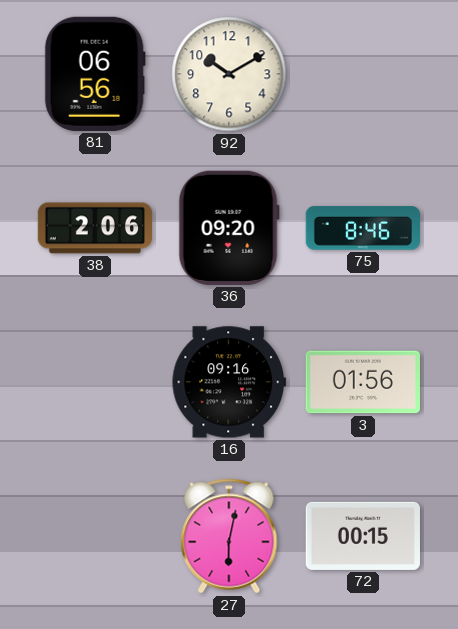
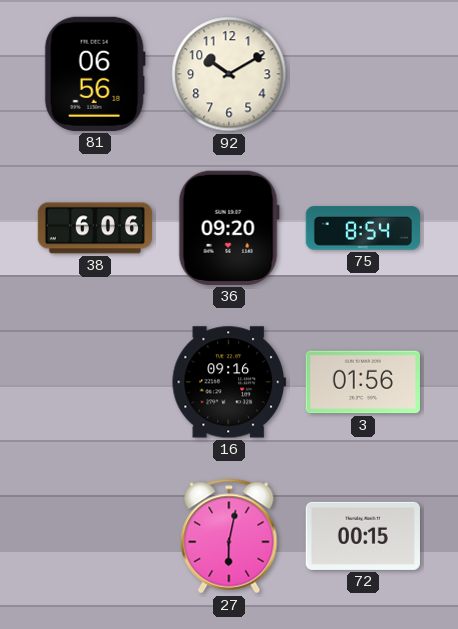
38: 2:06 -> 6:06
75: 8:46 -> 8:54
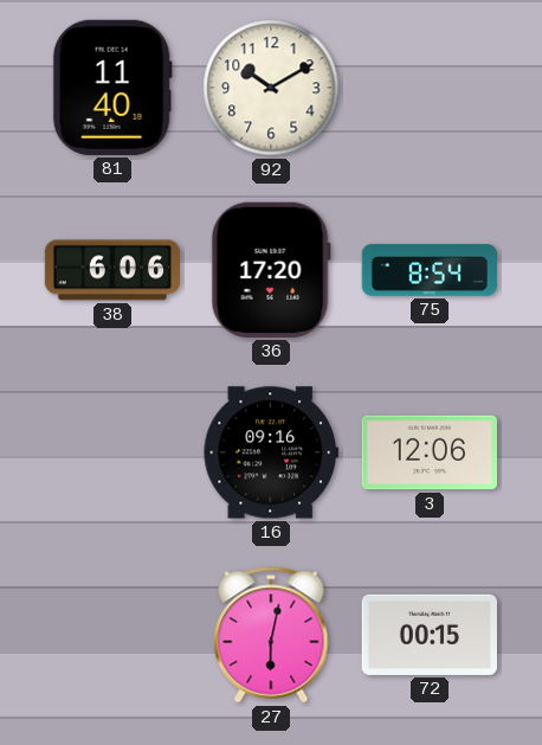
81: 06:56 -> 11:40
36: 09:20 -> 17:20
3: 01:56 -> 12:06
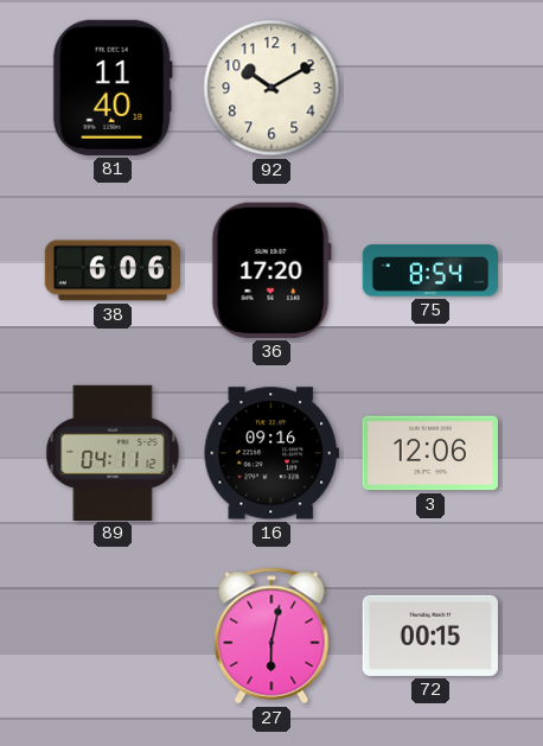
89: none -> 04:11
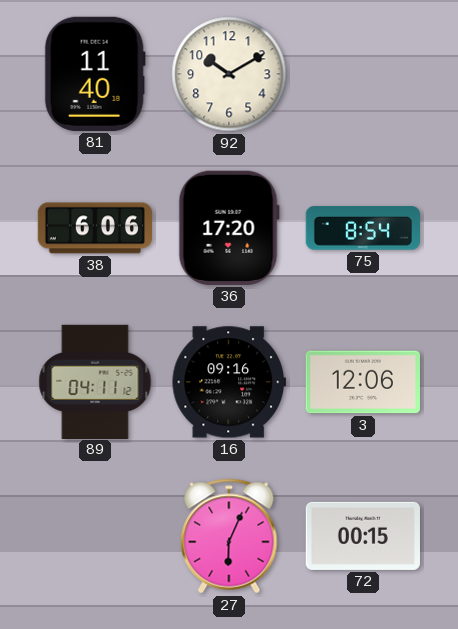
27: 6:02 -> 6:04
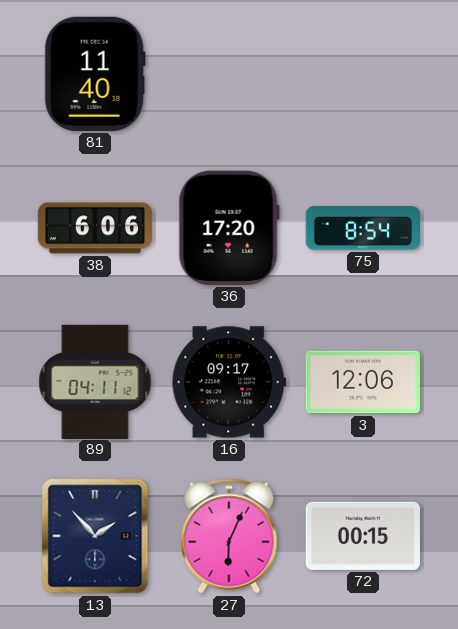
92: 10:10 -> none
16: 09:16 -> 09:17
13: none -> 1:53
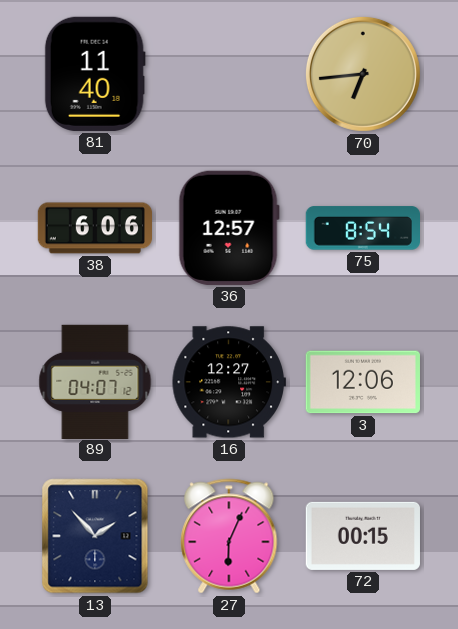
70: none -> 6:44
36: 17:20 -> 12:57
89: 04:11 -> 04:07
16: 09:17 -> 12:27
